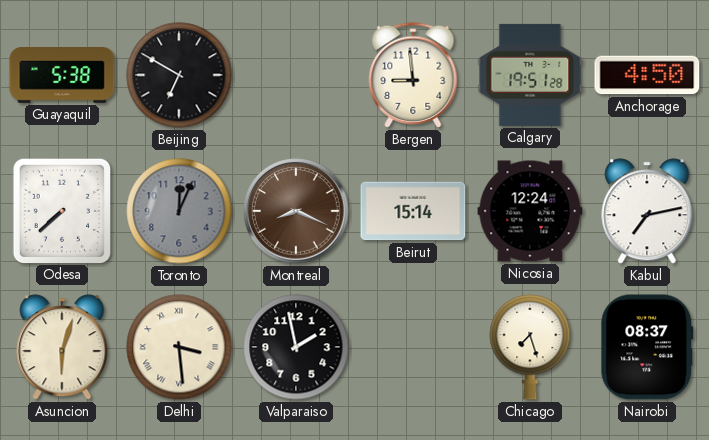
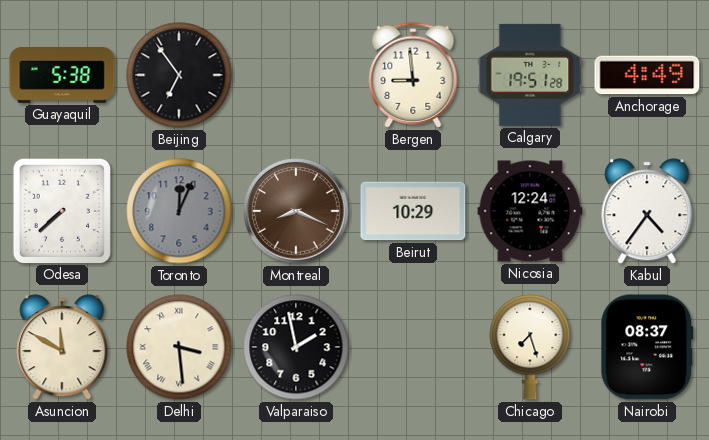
Beijing: 6:50 -> 6:54
Anchorage: 4:50 -> 4:49
Beirut: 15:14 -> 10:29
Kabul: 7:13 -> 4:36
Asuncion: 6:03 -> 11:50
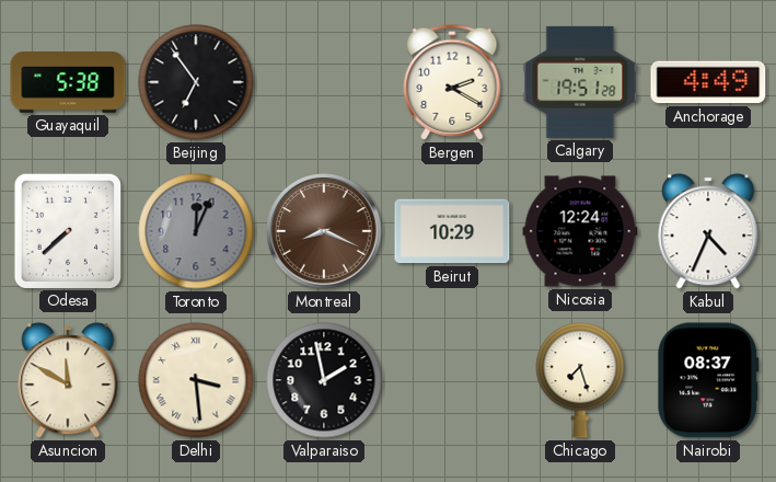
Bergen: 8:59 -> 2:20
Kabul: 4:36 -> 4:34
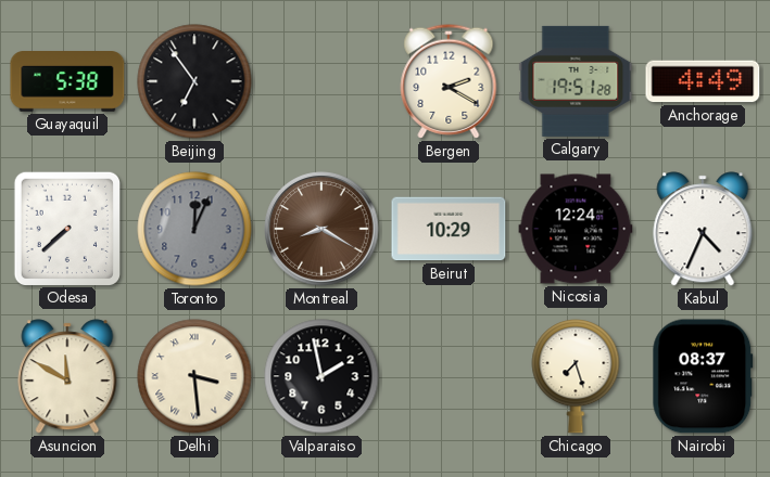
Montreal: 8:19 -> 8:20
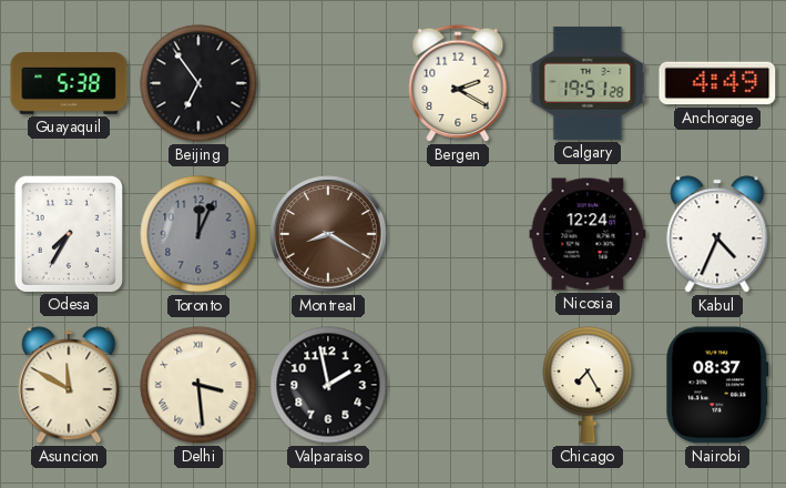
Odesa: 7:38 -> 7:35
Beirut: 10:29 -> none
Chicago: 7:27 -> 7:25
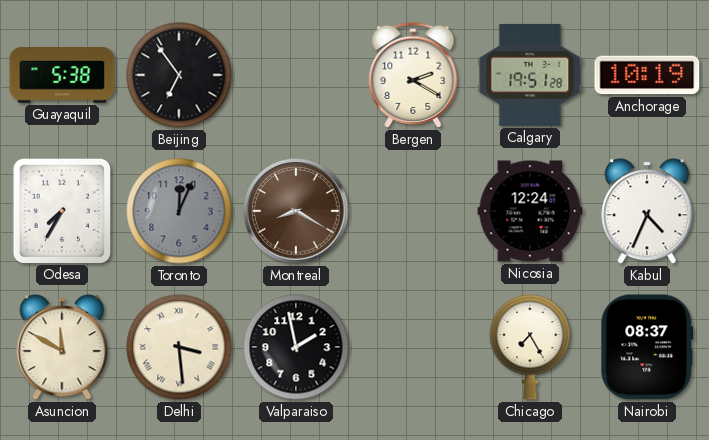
Anchorage: 4:49 -> 10:19
